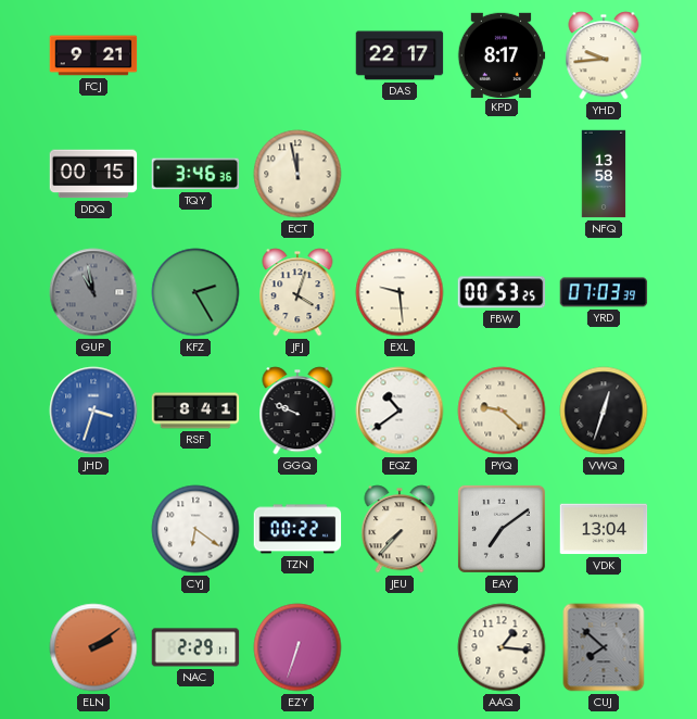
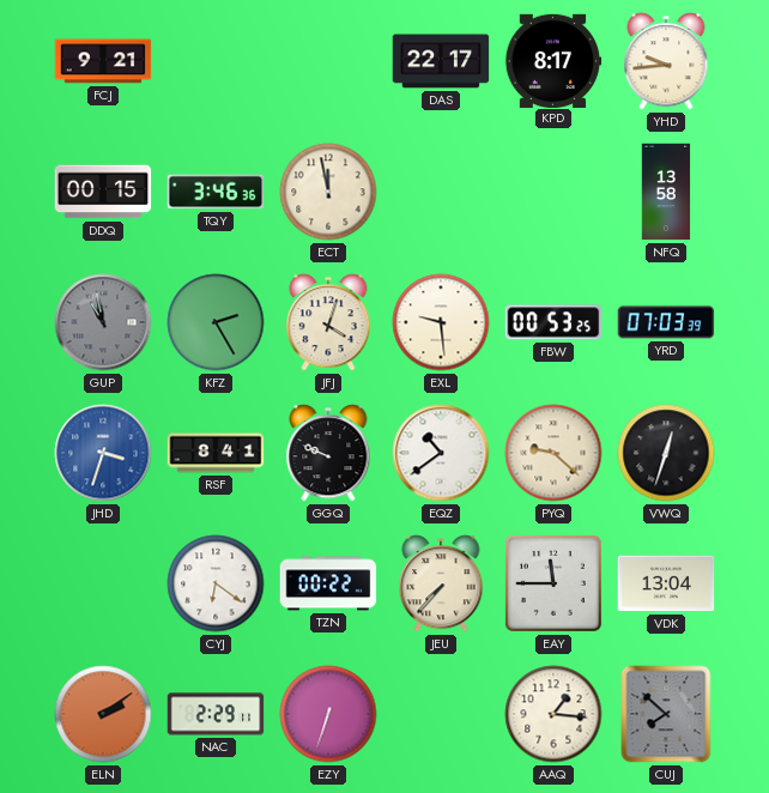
EAY: 7:09 -> 11:45
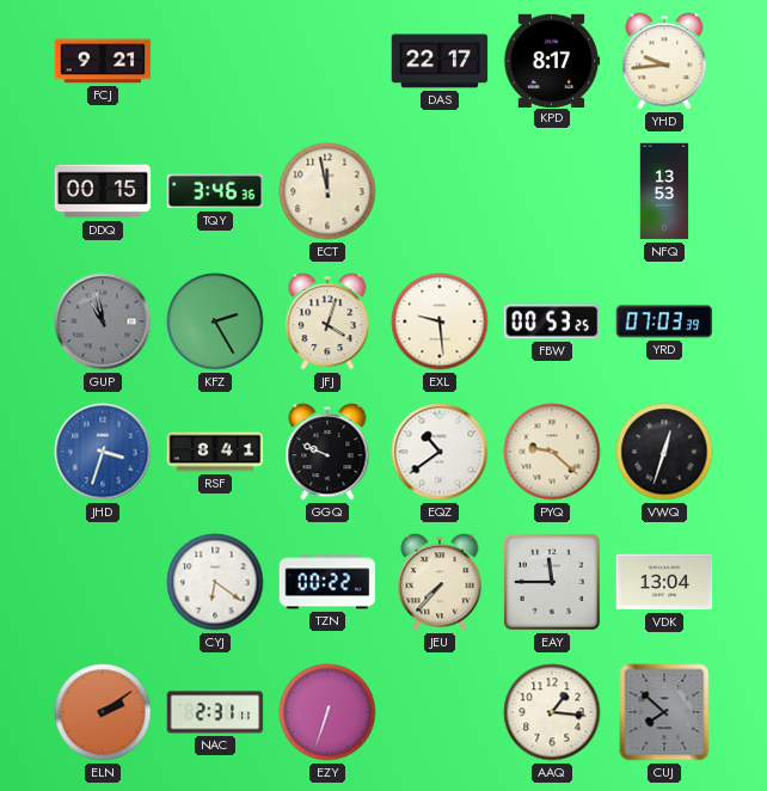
NFQ: 13:58 -> 13:53
NAC: 2:29 -> 2:31
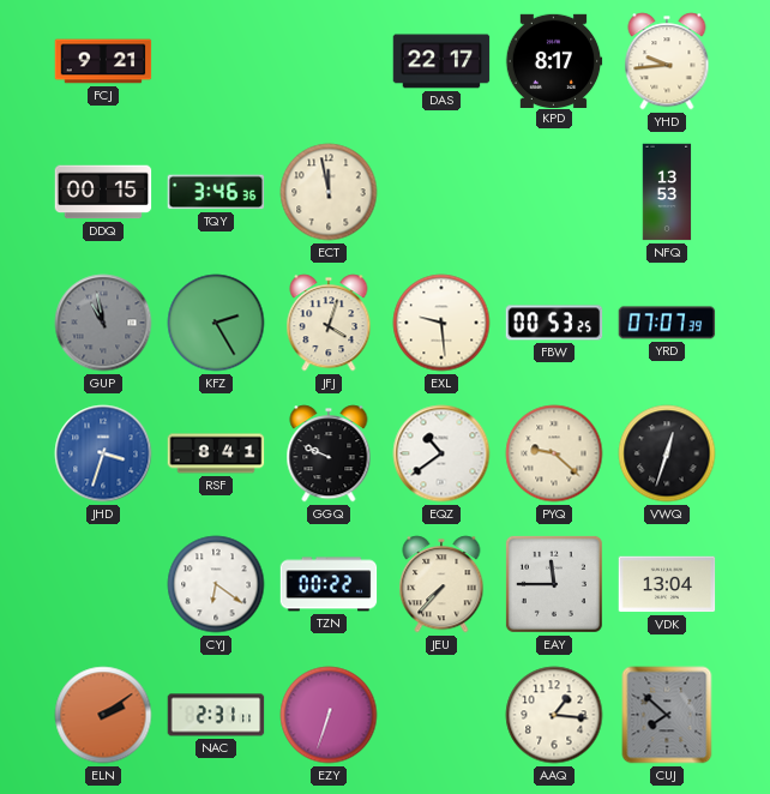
YRD: 07:03 -> 07:07
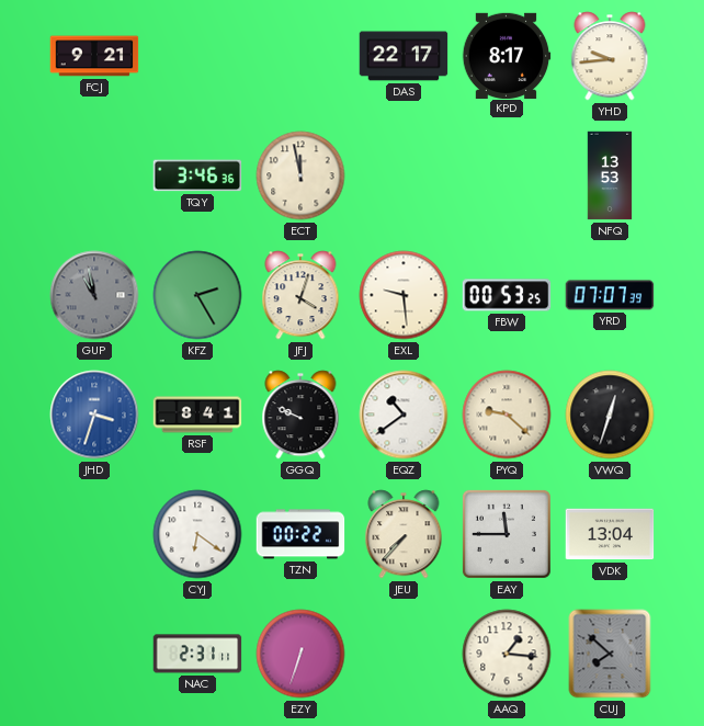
DDQ: 00:15 -> none
ELN: 2:09 -> none
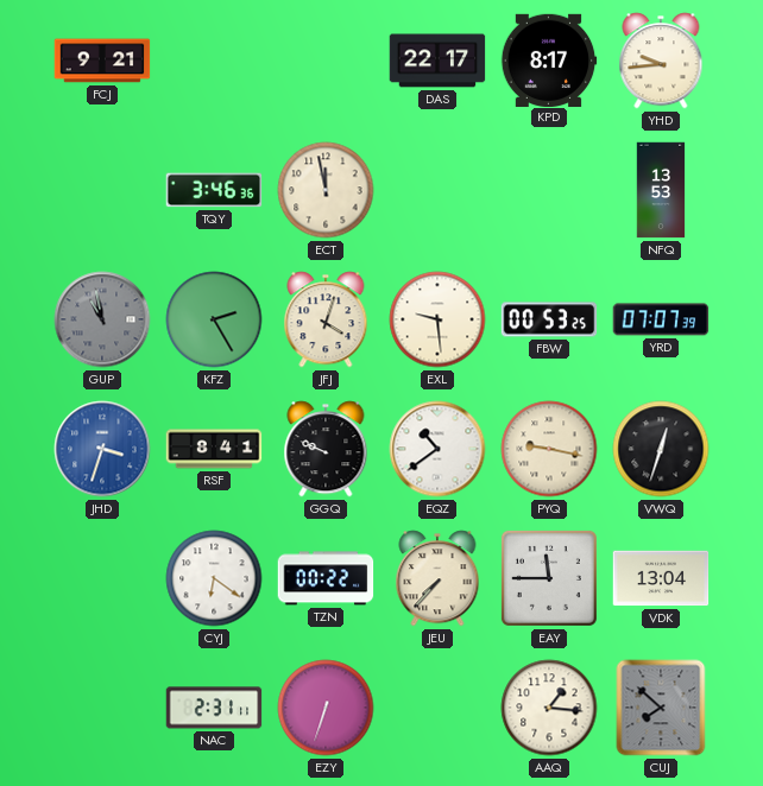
PYQ: 9:22 -> 9:17
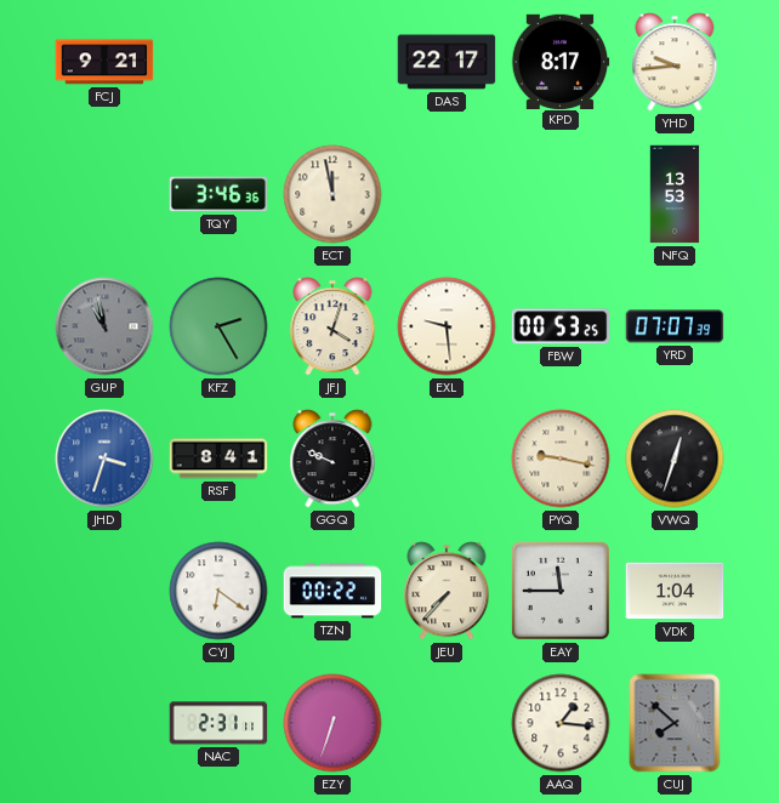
EQZ: 10:39 -> none
VDK: 13:04 -> 1:04
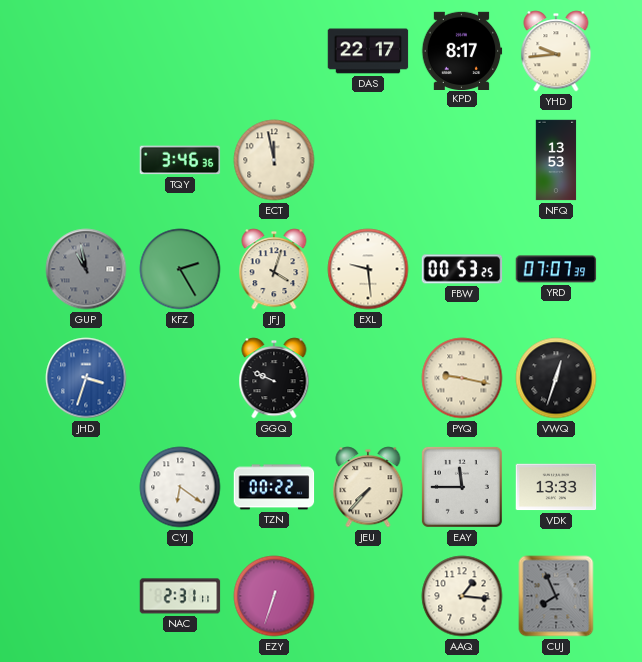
FCJ: 9:21 -> none
RSF: 8:41 -> none
VDK: 1:04 -> 13:33
CUJ: 7:52 -> 7:56
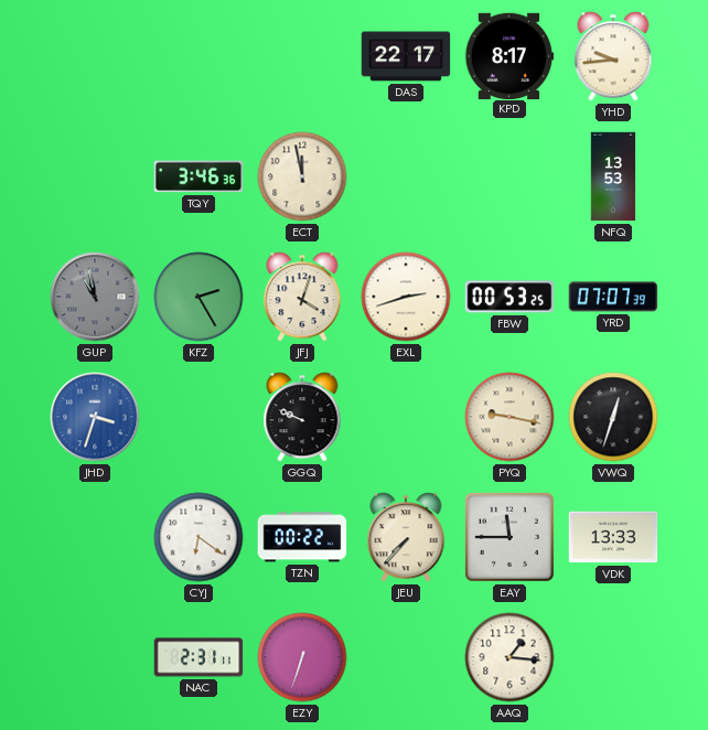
EXL: 9:29 -> 2:42
CUJ: 7:56 -> none
